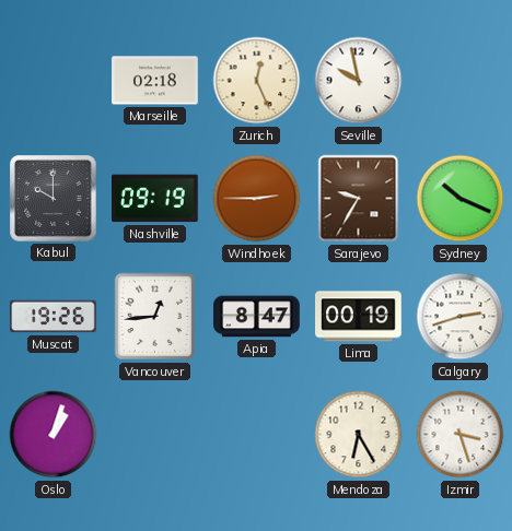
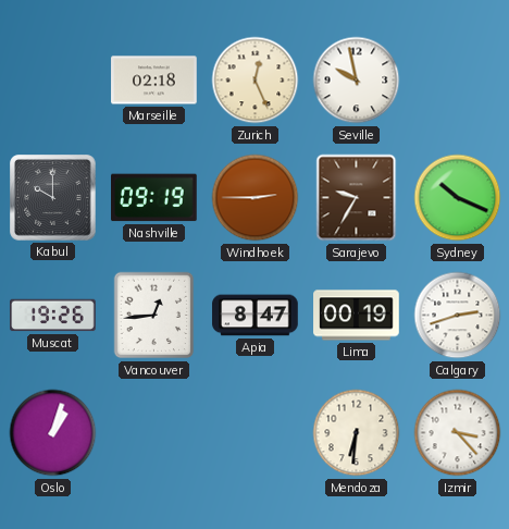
Mendoza: 6:25 -> 6:31
Izmir: 3:27 -> 3:23
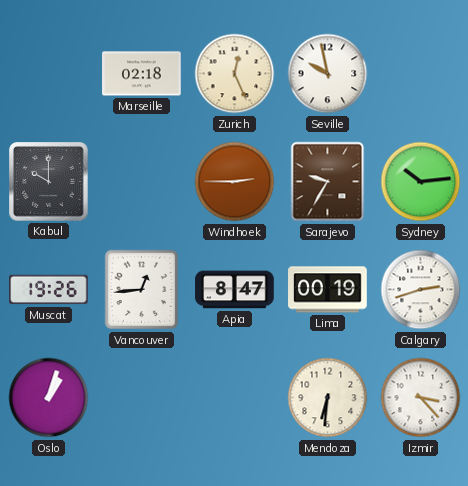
Nashville: 09:19 -> none
Sydney: 10:19 -> 10:14
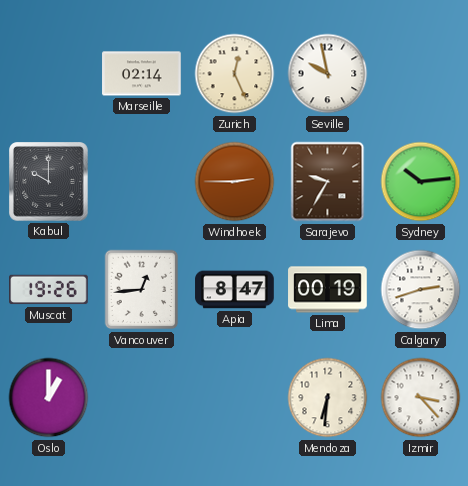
Marseille: 02:18 -> 02:14
Oslo: 1:03 -> 1:00
